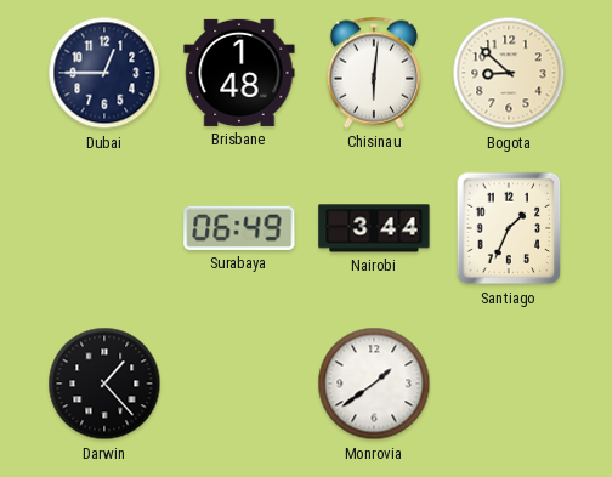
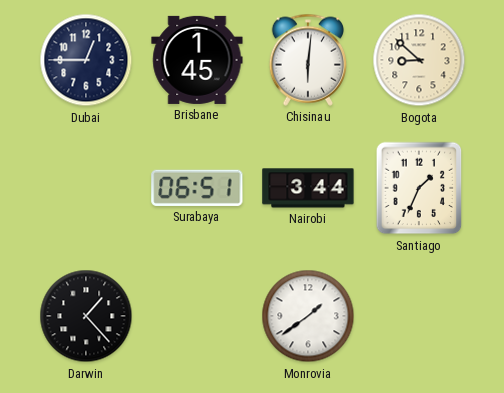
Brisbane: 1:48 -> 1:45
Surabaya: 06:49 -> 06:51
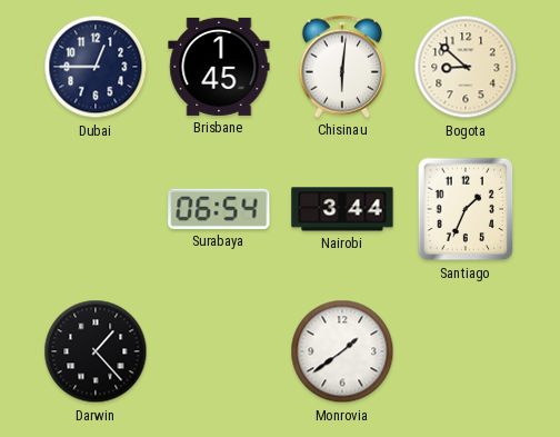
Surabaya: 06:51 -> 06:54
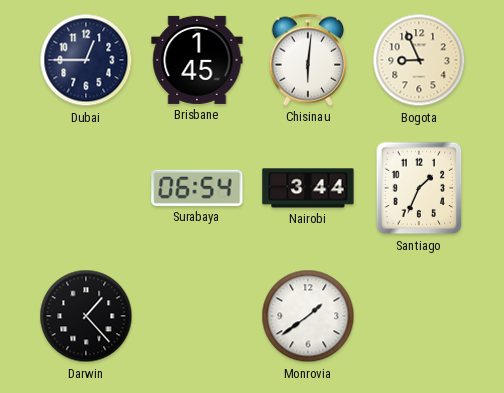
Bogota: 8:52 -> 8:56
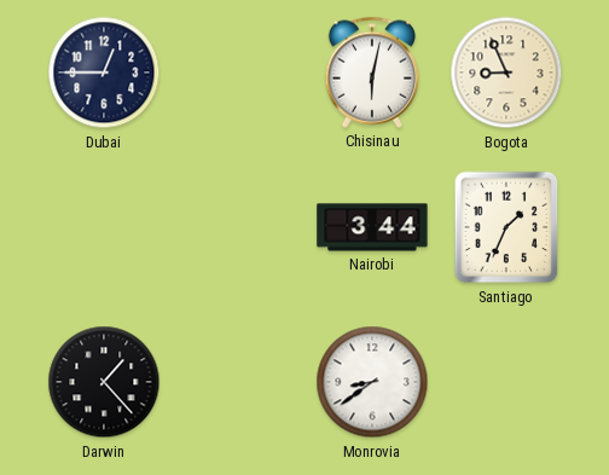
Brisbane: 1:45 -> none
Chisinau: 6:01 -> 6:02
Surabaya: 06:54 -> none
Monrovia: 1:39 -> 8:39
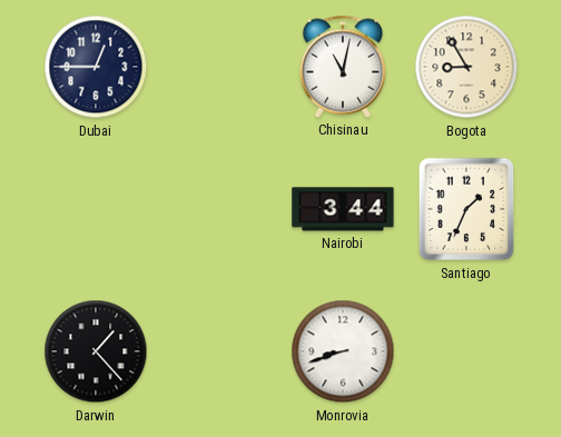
Chisinau: 6:02 -> 11:02
Bogota: 8:56 -> 8:55
Monrovia: 8:39 -> 8:42
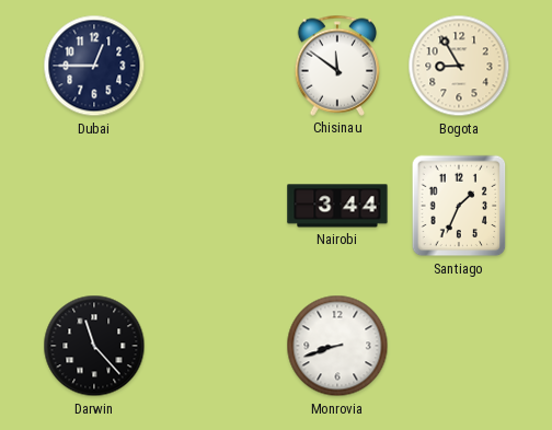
Chisinau: 11:02 -> 11:51
Darwin: 1:23 -> 11:23
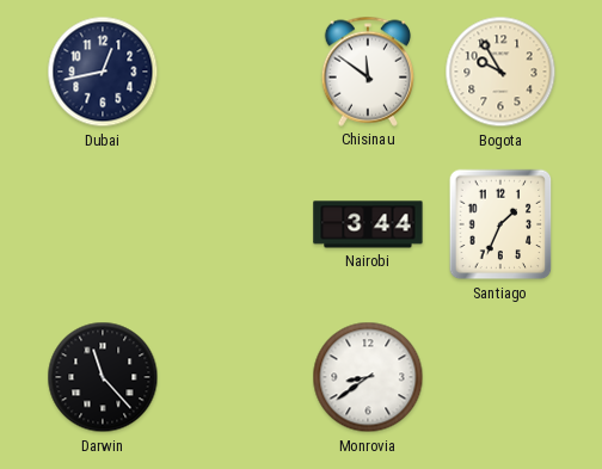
Dubai: 12:45 -> 12:43
Bogota: 8:55 -> 9:55
Monrovia: 8:42 -> 8:39
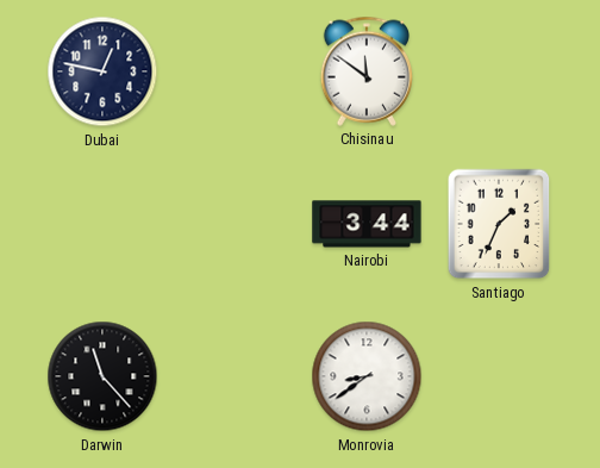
Dubai: 12:43 -> 12:47
Bogota: 9:55 -> none
